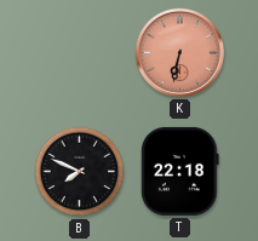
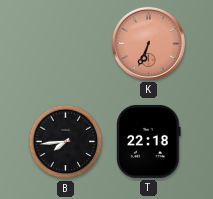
K: 6:32 -> 6:34
B: 7:49 -> 7:44
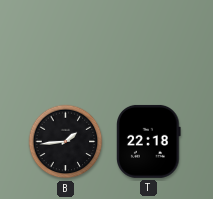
K: 6:34 -> none
B: 7:44 -> 1:44
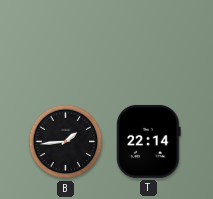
T: 22:18 -> 22:14
